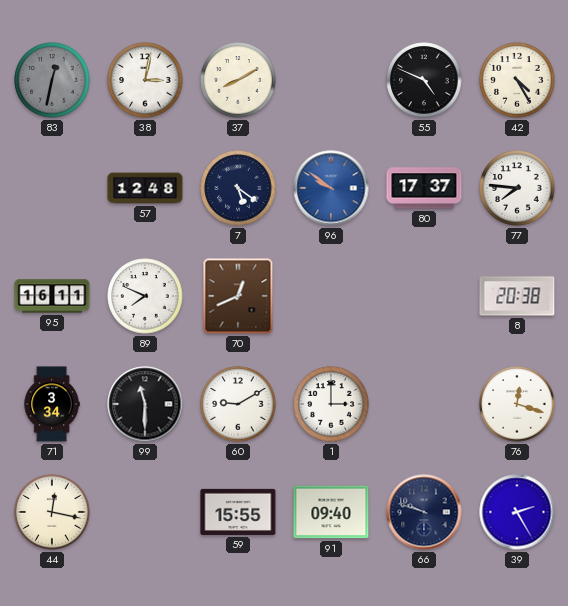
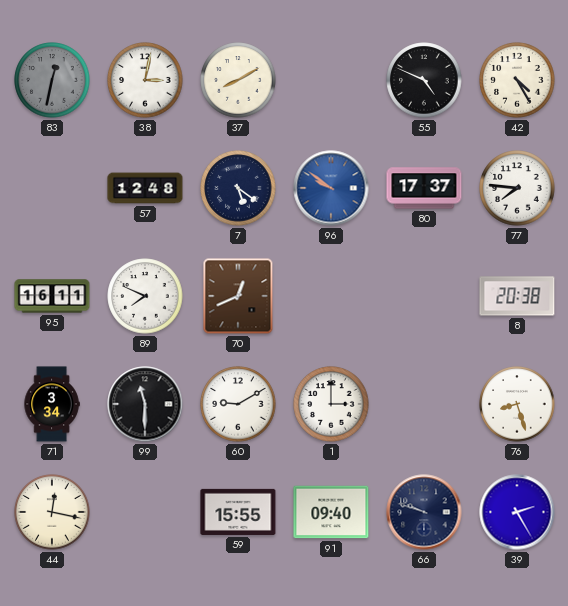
76: 12:18 -> 8:27
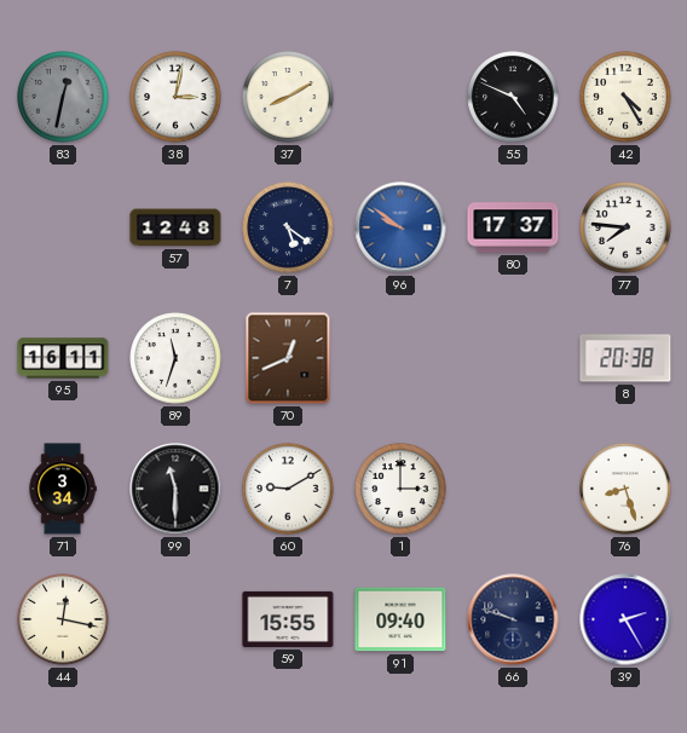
89: 7:49 -> 11:33
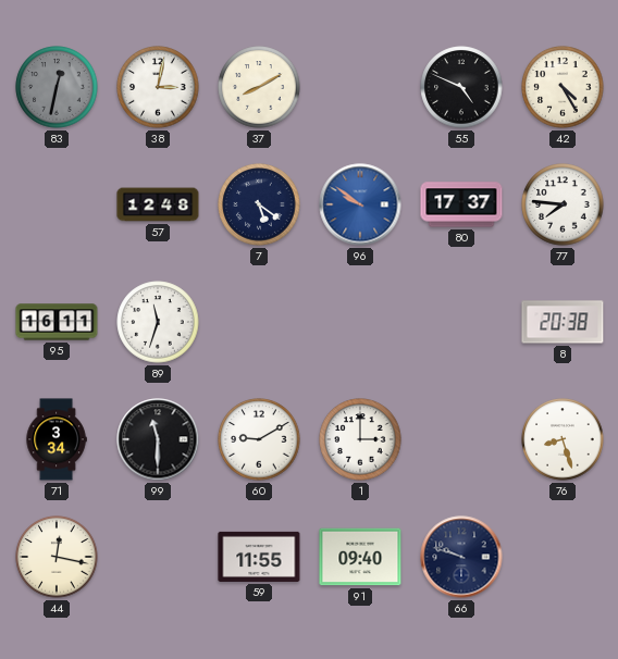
70: 12:41 -> none
59: 15:55 -> 11:55
39: 2:25 -> none
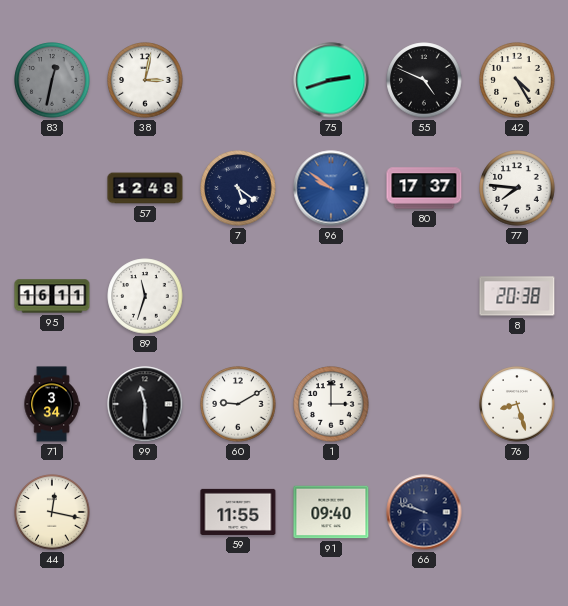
37: 8:10 -> none
75: none -> 2:42
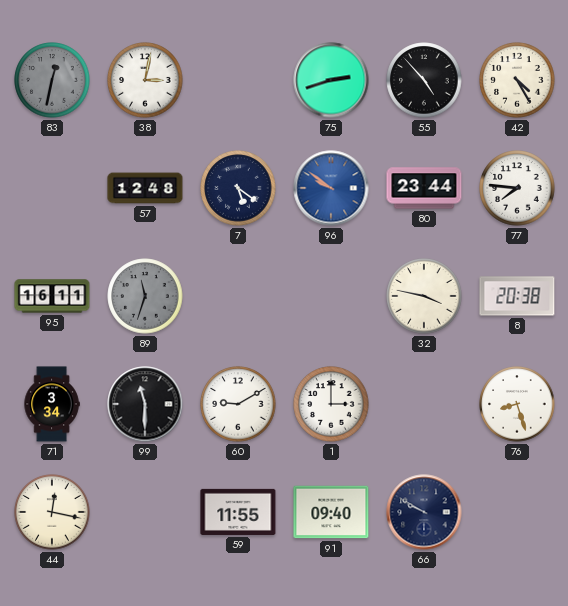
55: 4:49 -> 4:53
80: 17:37 -> 23:44
89 dial: white -> grey
32: none -> 3:47
66: 9:48 -> 9:50
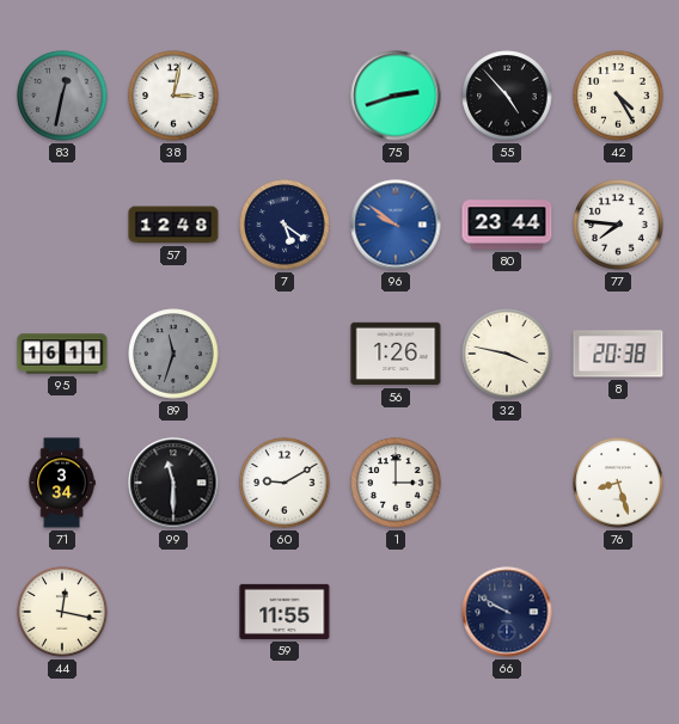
56: none -> 1:26
91: 09:40 -> none
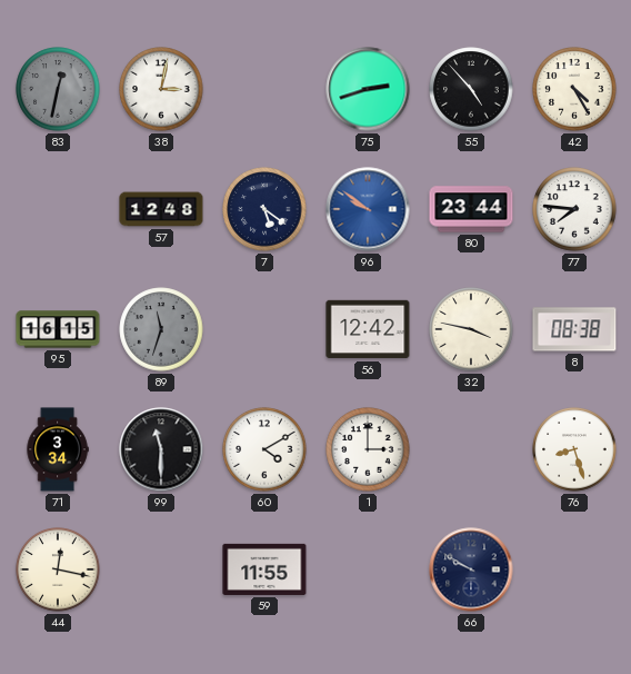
95: 16:11 -> 16:15
56: 1:26 -> 12:42
8: 20:38 -> 08:38
60: 9:10 -> 4:10
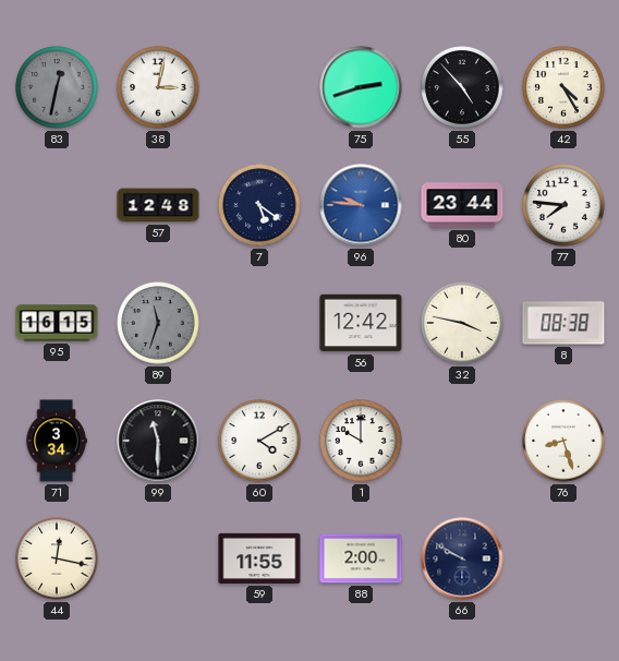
96: 9:51 -> 9:46
1: 3:00 -> 10:00
88: none -> 2:00
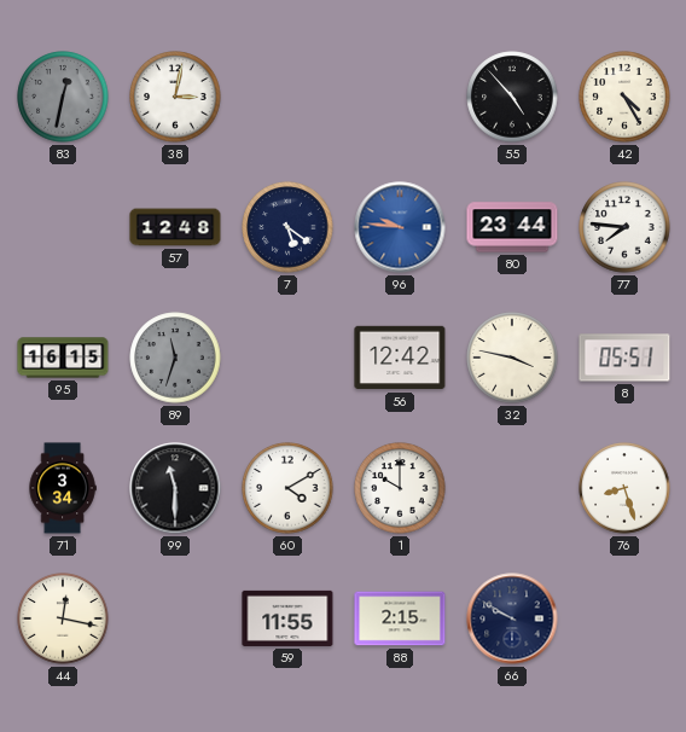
75: 2:42 -> none
8: 08:38 -> 05:51
88: 2:00 -> 2:15
